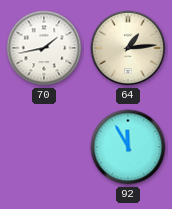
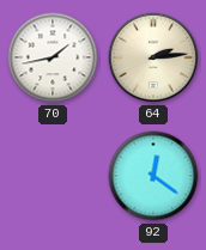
64: 1:14 -> 2:14
92: 11:55 -> 12:21
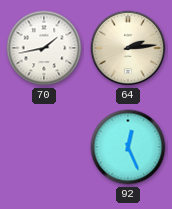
92: 12:21 -> 12:26
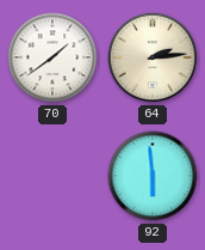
70: 1:43 -> 1:39
92: 12:26 -> 5:59
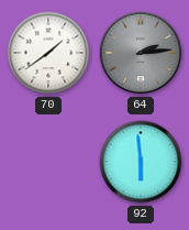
64 dial: cream -> grey
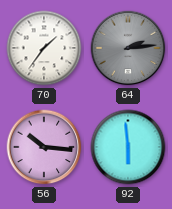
70: 1:39 -> 1:36
56: none -> 10:16
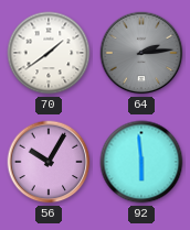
70: 1:36 -> 1:39
56: 10:16 -> 10:05
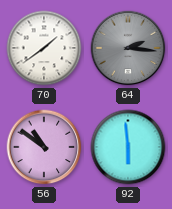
64: 2:14 -> 2:16
56: 10:05 -> 10:51
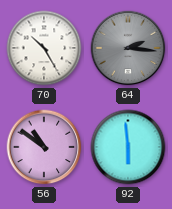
70: 1:39 -> 10:25
